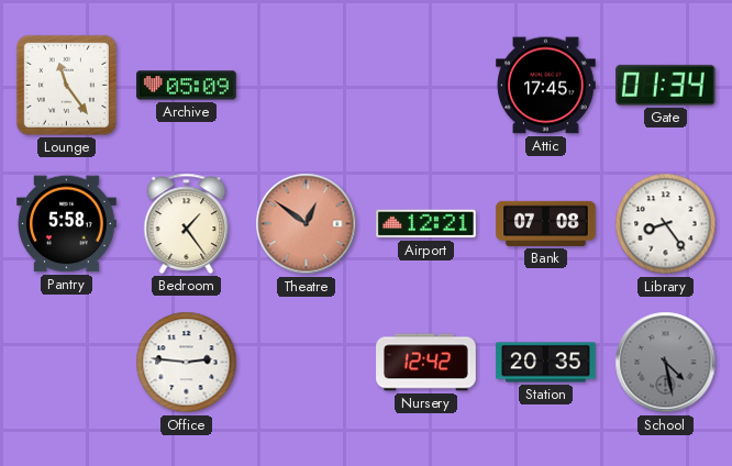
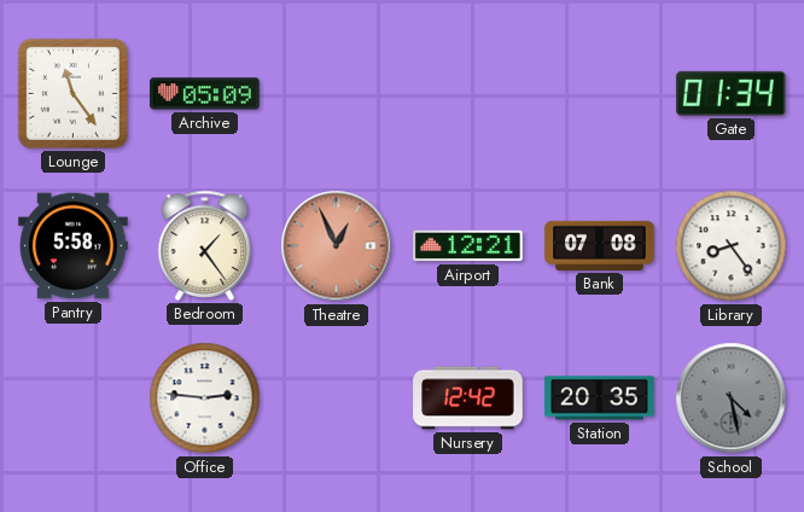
Attic: 17:45 -> none
Theatre: 12:51 -> 12:56
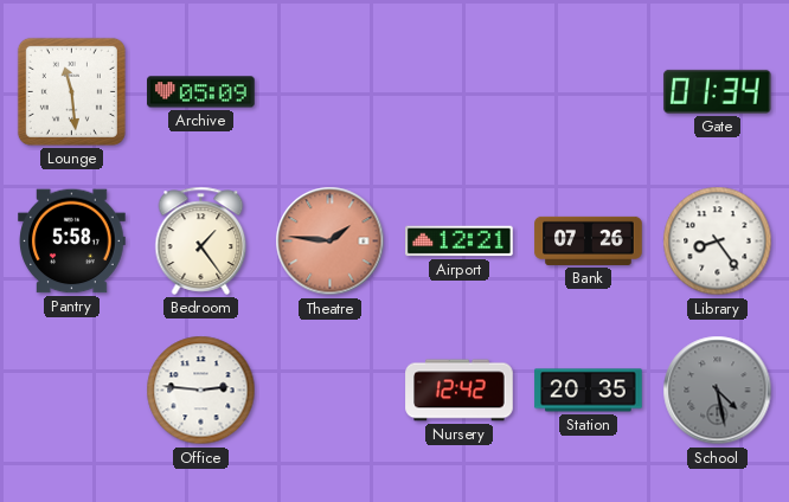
Lounge: 11:24 -> 11:29
Theatre: 12:56 -> 1:46
Bank: 07:08 -> 07:26
